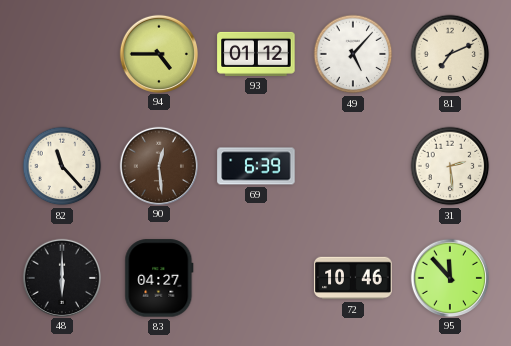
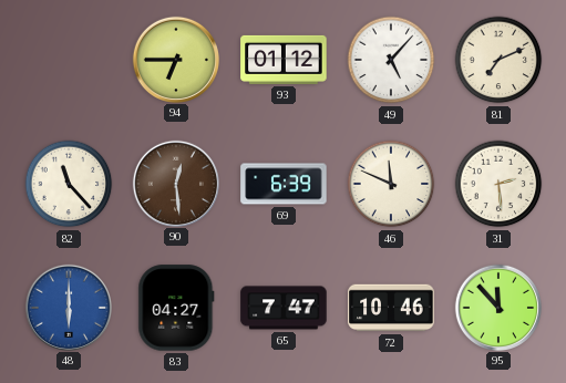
94: 4:45 -> 6:45
46: none -> 11:49
48 dial: black -> blue
65: none -> 7:47
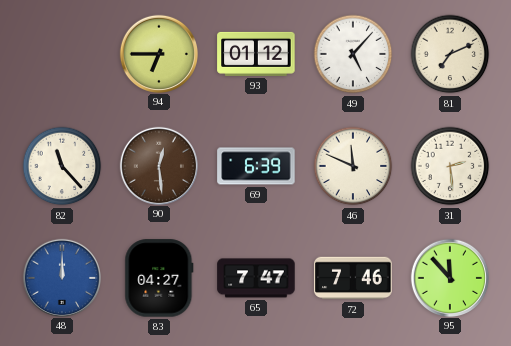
48: 6:00 -> 12:00
72: 10:46 -> 7:46
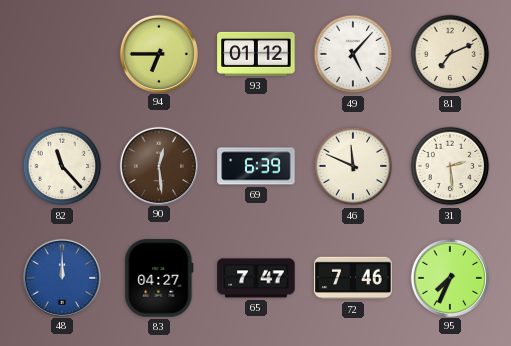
95: 11:53 -> 7:34
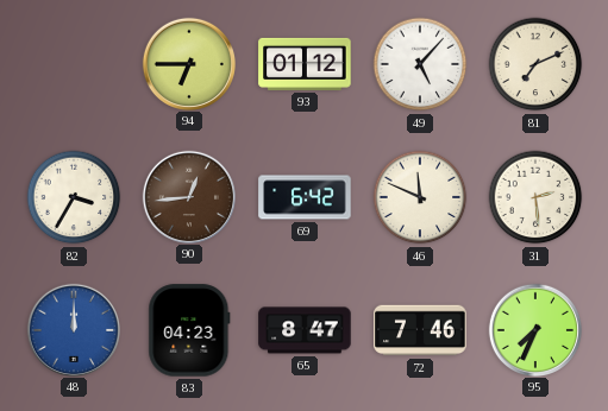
82: 11:23 -> 3:35
90: 12:29 -> 12:44
69: 6:39 -> 6:42
83: 04:27 -> 04:23
65: 7:47 -> 8:47
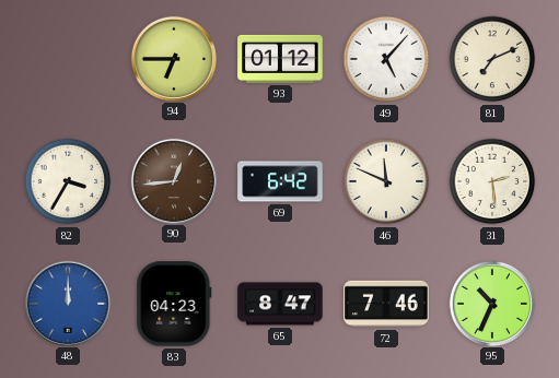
95: 7:34 -> 10:34
